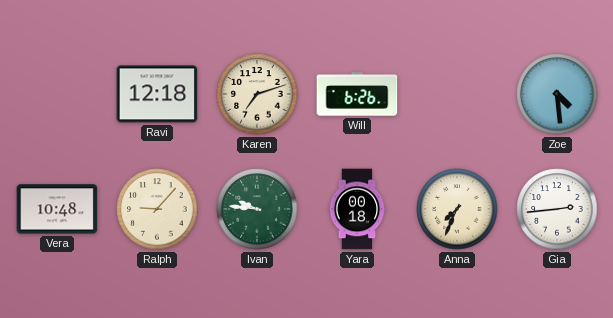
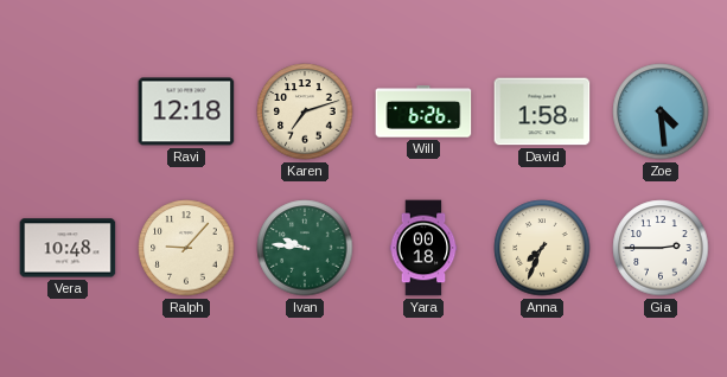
David: none -> 1:58
Gia: 2:44 -> 2:45
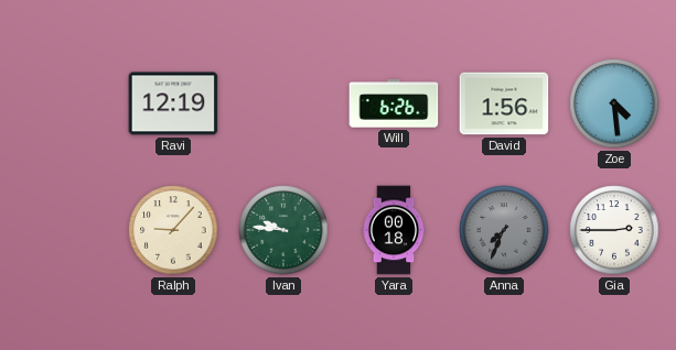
Ravi: 12:18 -> 12:19
Karen: 7:12 -> none
David: 1:58 -> 1:56
Vera: 10:48 -> none
Anna dial: cream -> grey
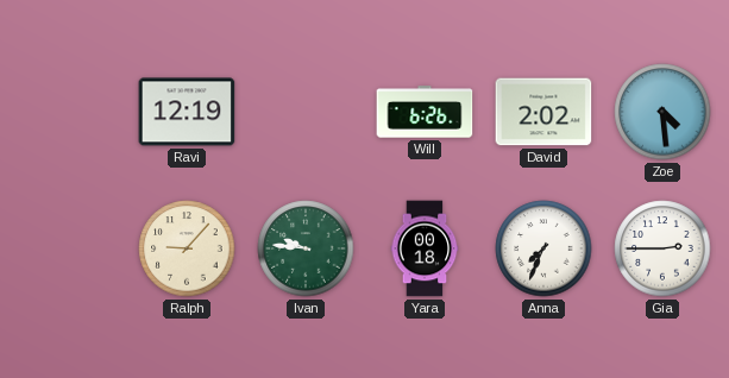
David: 1:56 -> 2:02
Anna dial: grey -> white
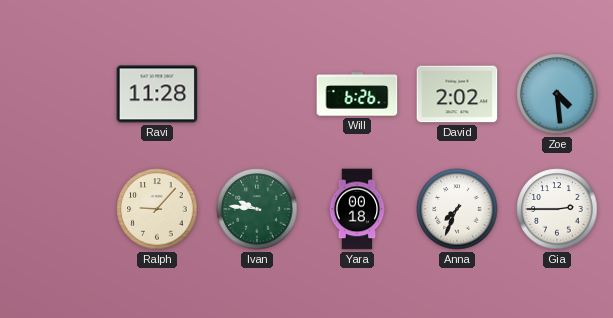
Ravi: 12:19 -> 11:28
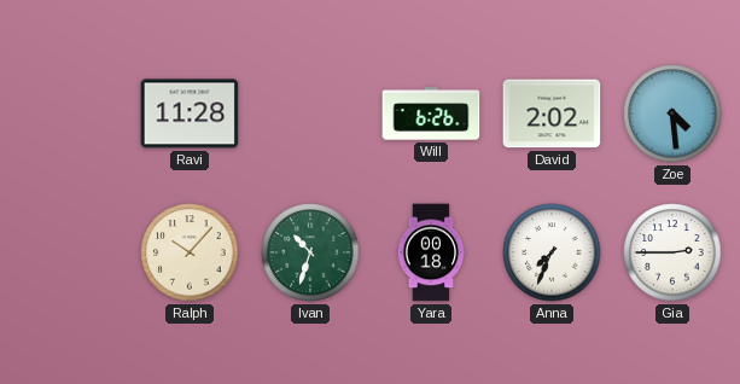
Ralph: 9:07 -> 10:07
Ivan: 9:46 -> 10:33
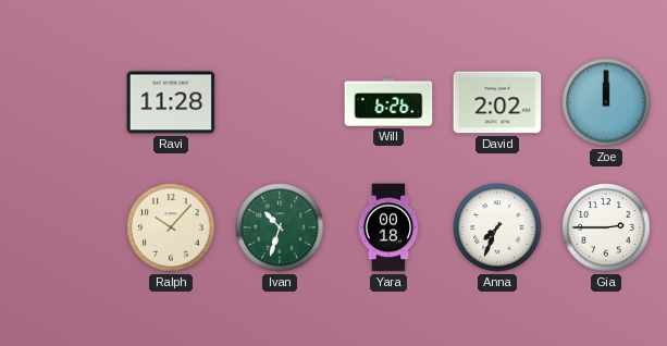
Zoe: 4:29 -> 12:00
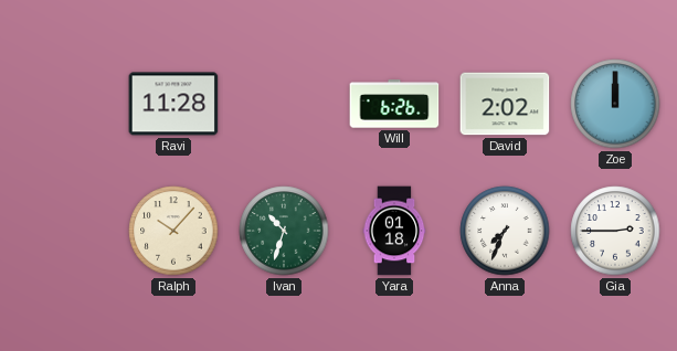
Yara: 00:18 -> 01:18
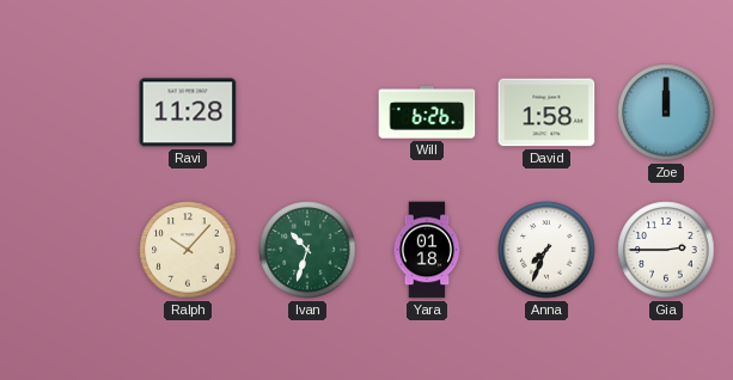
David: 2:02 -> 1:58
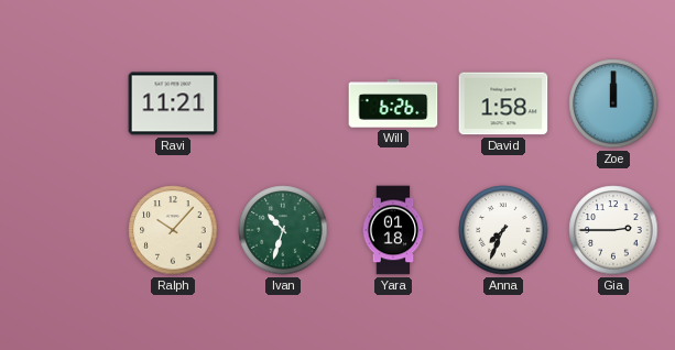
Ravi: 11:28 -> 11:21
